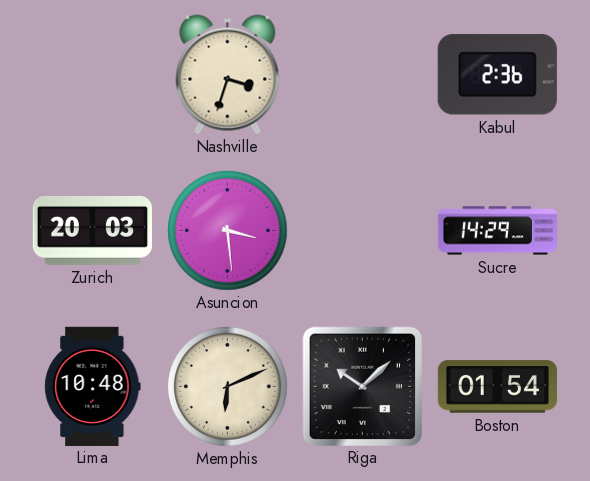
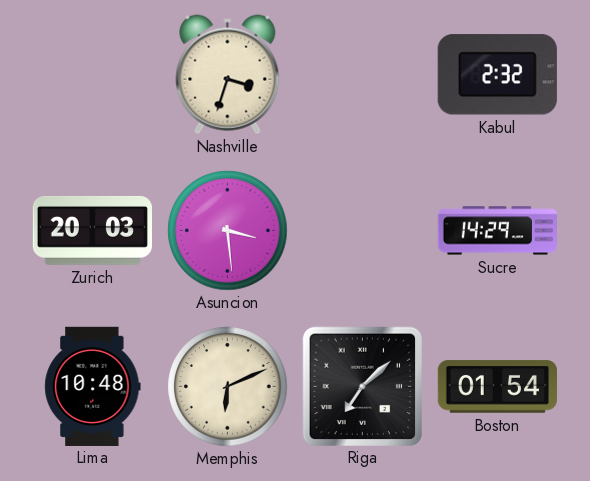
Kabul: 2:36 -> 2:32
Riga: 10:08 -> 7:08
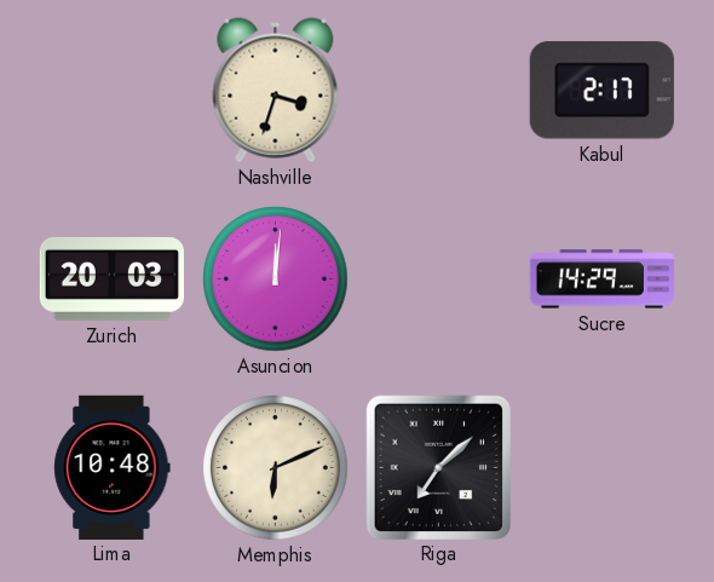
Kabul: 2:32 -> 2:17
Asuncion: 3:29 -> 12:01
Boston: 01:54 -> none
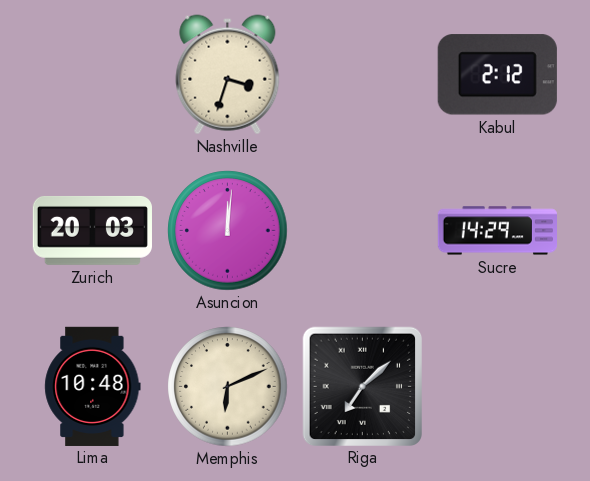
Kabul: 2:17 -> 2:12
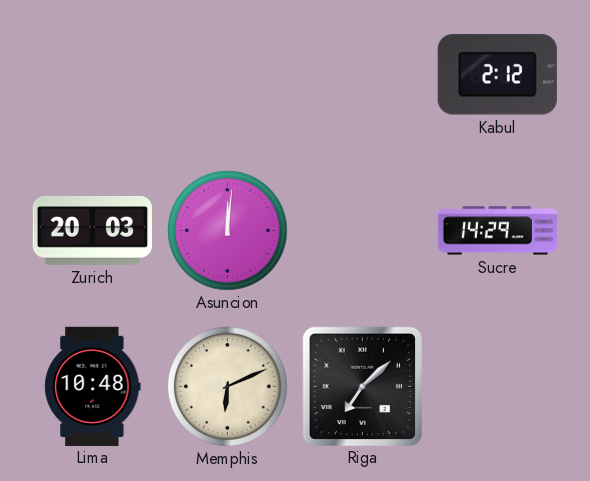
Nashville: 3:33 -> none
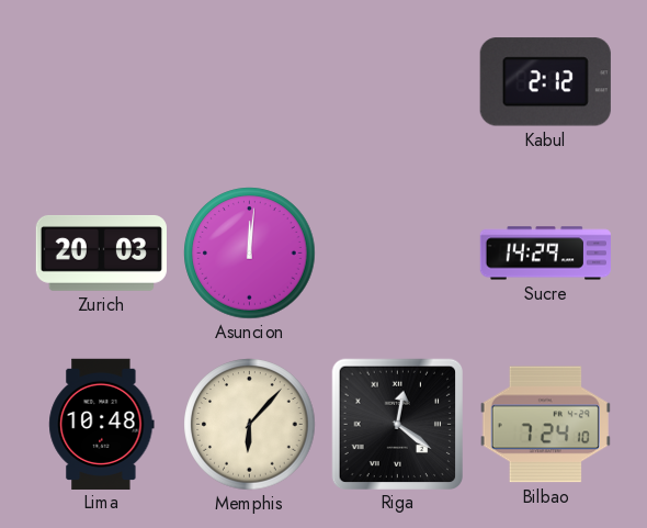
Memphis: 6:11 -> 6:07
Riga: 7:08 -> 12:21
Bilbao: none -> 7:24
